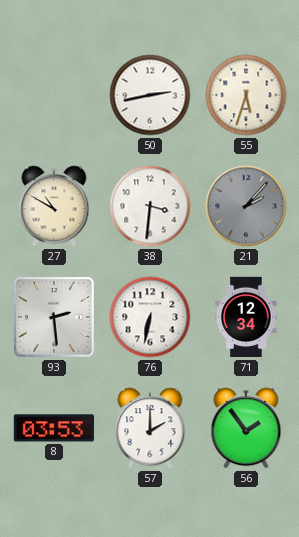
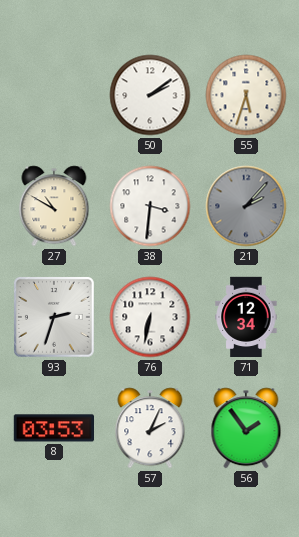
50: 2:43 -> 2:09
93: 2:29 -> 2:33
57: 2:00 -> 2:04
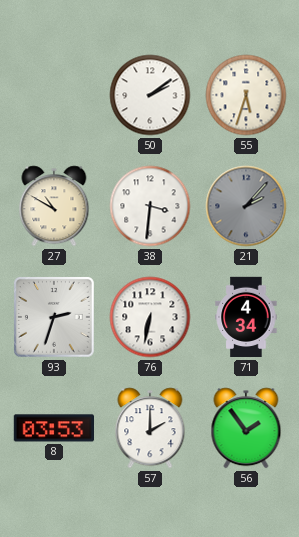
71: 12:34 -> 4:34
57: 2:04 -> 2:00
